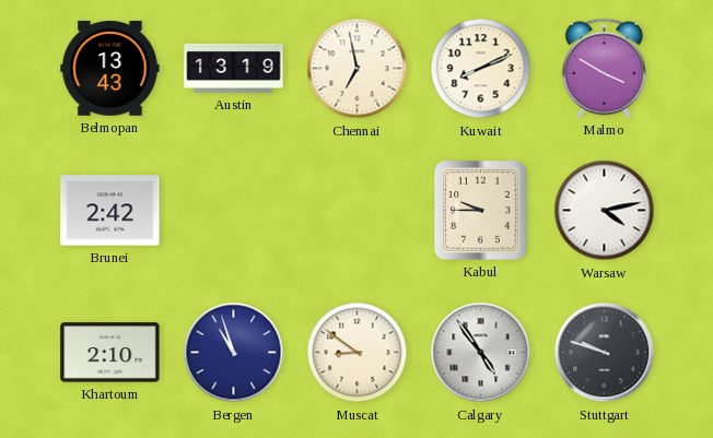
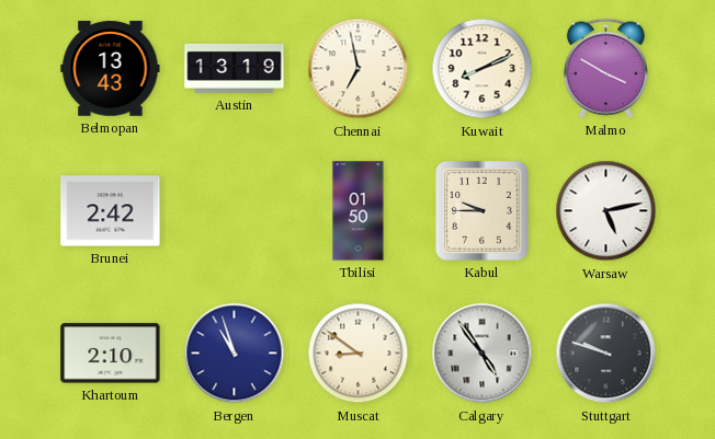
Tbilisi: none -> 01:50
Warsaw: 4:13 -> 5:13
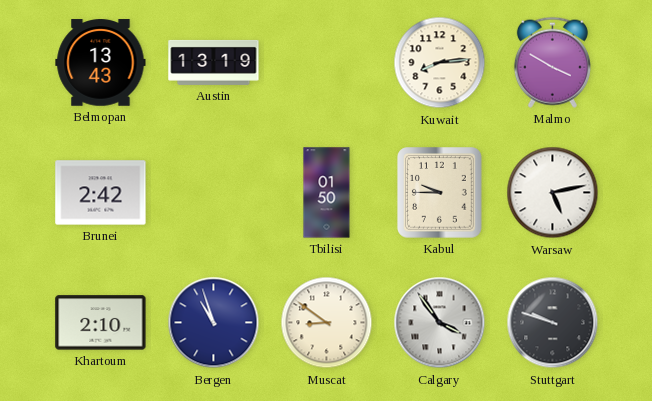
Chennai: 6:58 -> none
Kuwait: 8:11 -> 8:14
Calgary: 4:54 -> 3:54
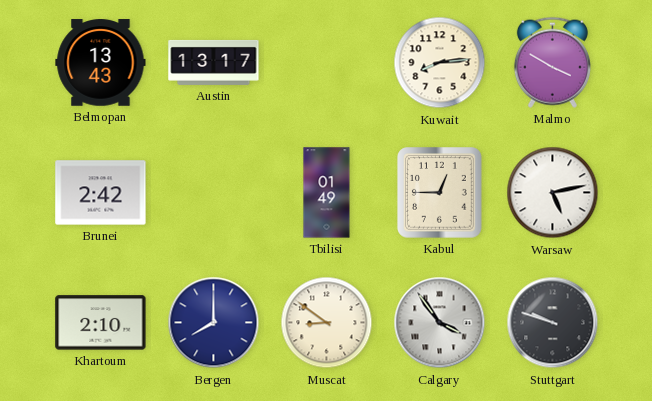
Austin: 13:19 -> 13:17
Tbilisi: 01:50 -> 01:49
Kabul: 9:45 -> 12:45
Bergen: 10:57 -> 8:00
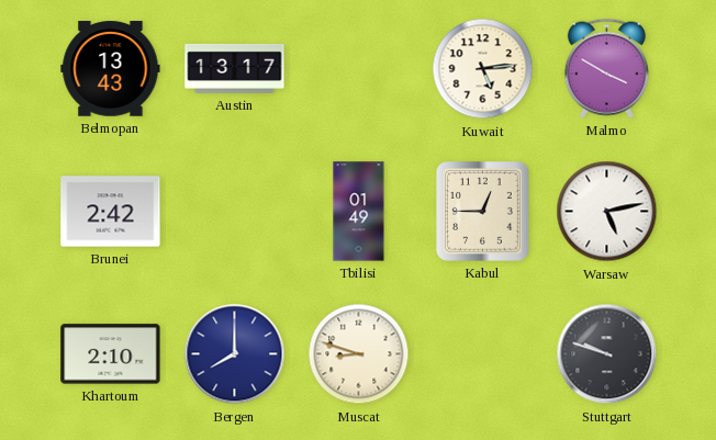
Kuwait: 8:14 -> 5:14
Muscat: 8:51 -> 8:48
Calgary: 3:54 -> none
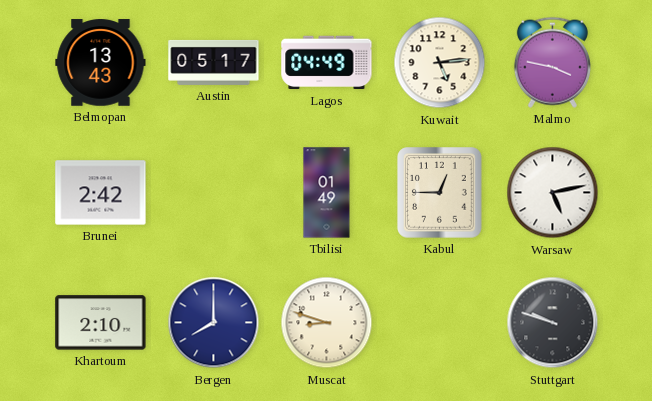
Austin: 13:17 -> 05:17
Lagos: none -> 04:49
Malmo: 3:50 -> 3:47
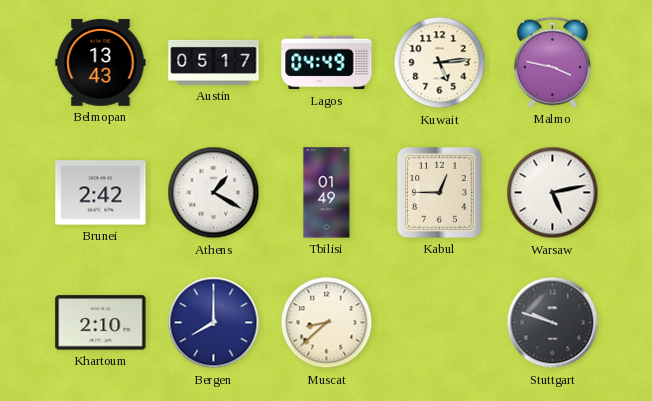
Athens: none -> 1:20
Muscat: 8:48 -> 8:38
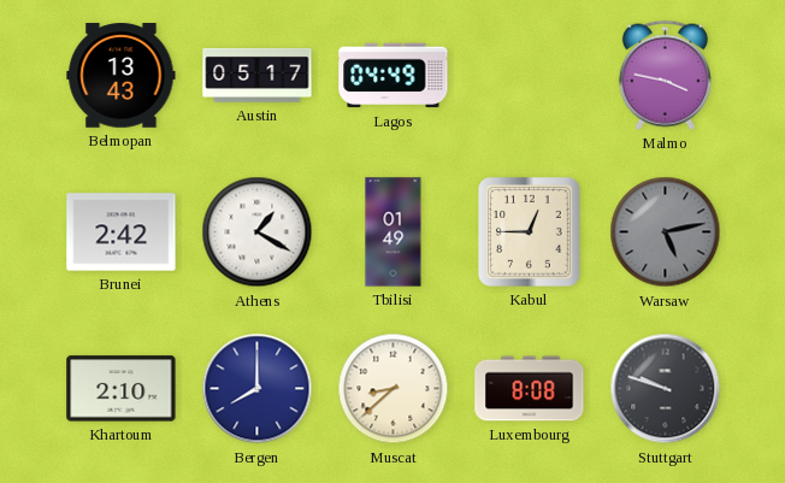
Kuwait: 5:14 -> none
Warsaw dial: white -> grey
Luxembourg: none -> 8:08
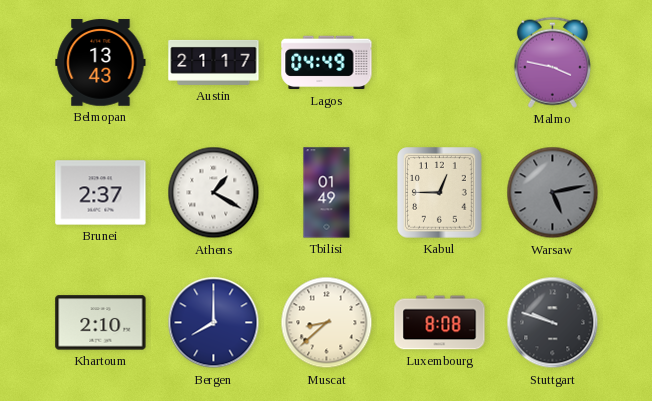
Austin: 05:17 -> 21:17
Brunei: 2:42 -> 2:37
